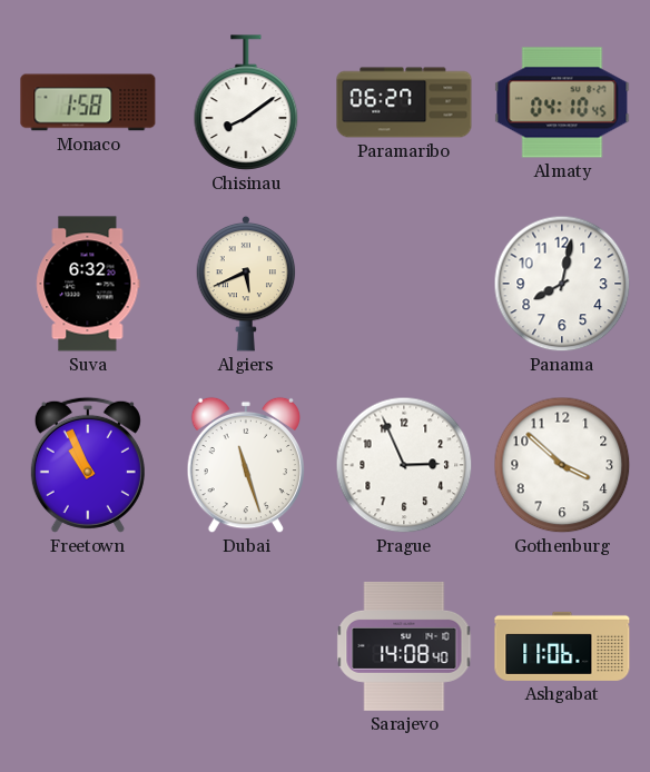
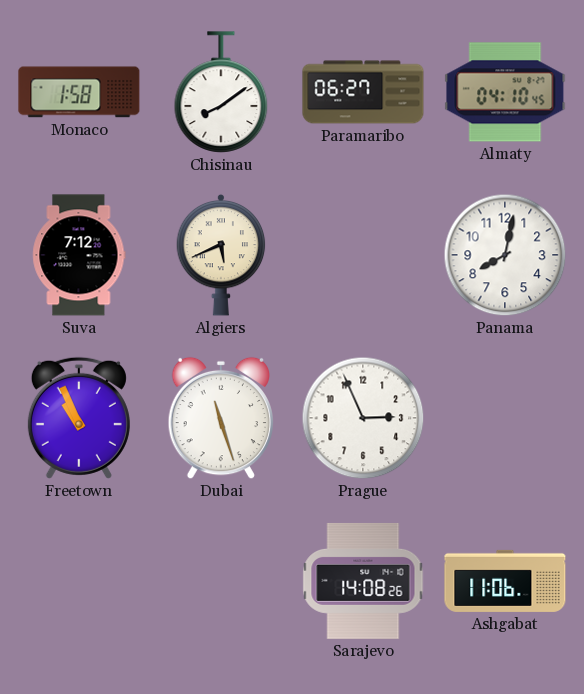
Suva: 6:32 -> 7:12
Gothenburg: 3:52 -> none
Sarajevo: 14:08:40 -> 14:08:26
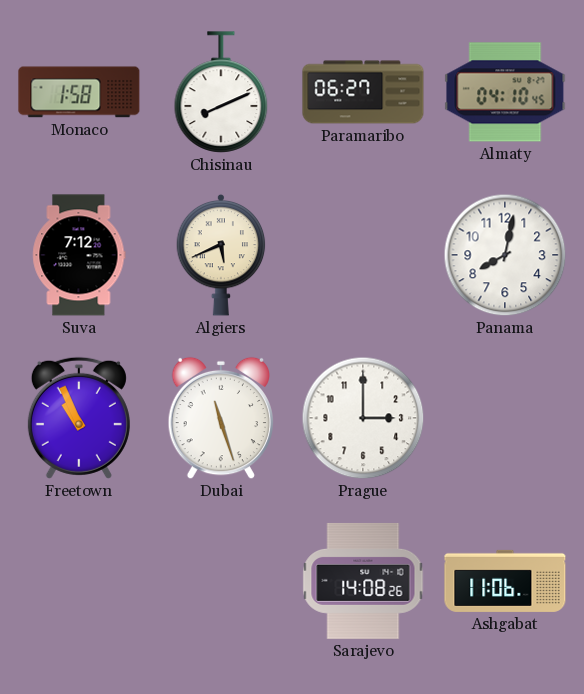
Chisinau: 8:09 -> 8:11
Prague: 2:56 -> 3:00
